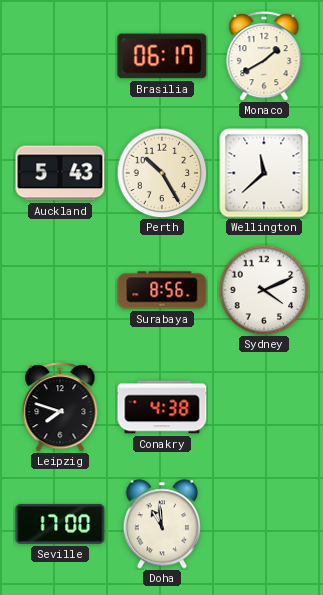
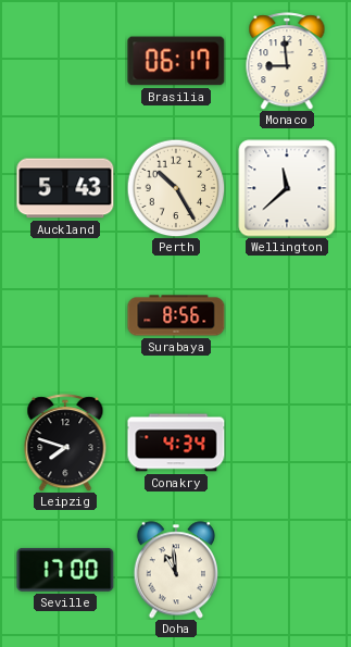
Monaco: 1:40 -> 8:59
Sydney: 4:11 -> none
Conakry: 4:38 -> 4:34
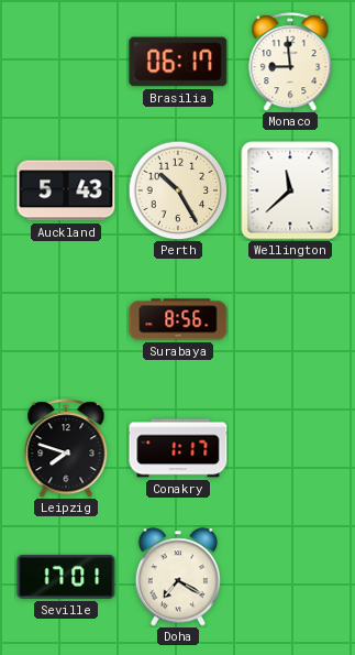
Conakry: 4:34 -> 1:17
Seville: 17:00 -> 17:01
Doha: 10:59 -> 7:20
